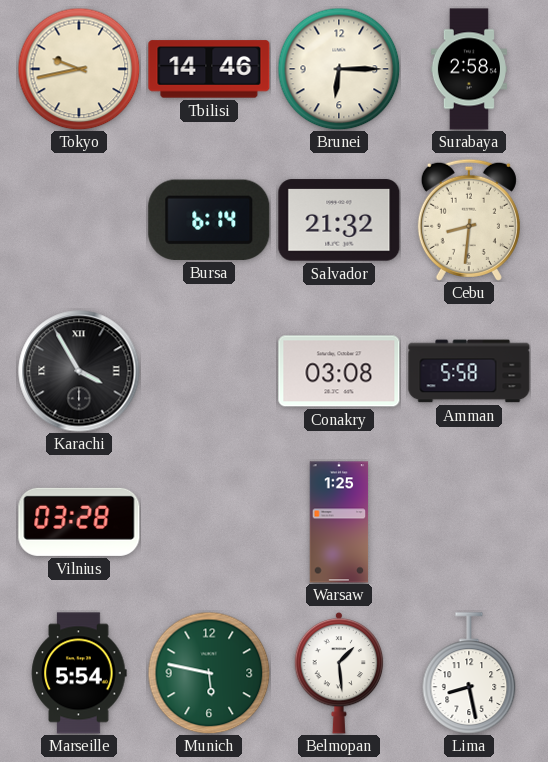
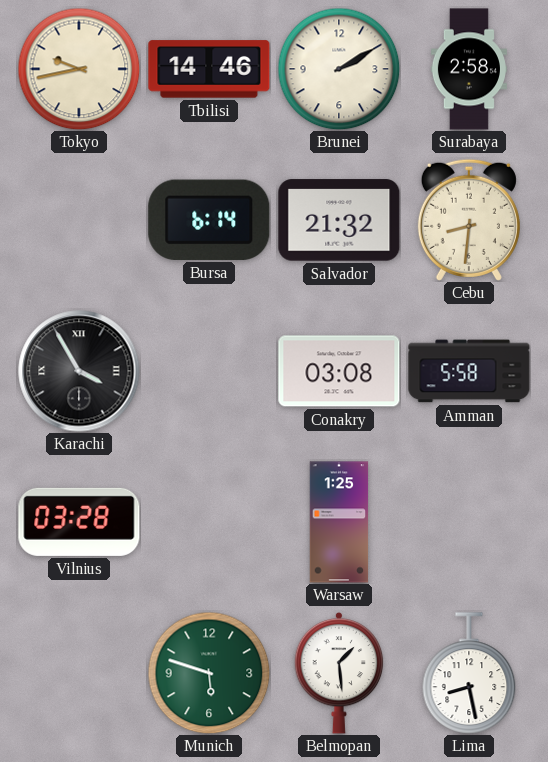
Brunei: 6:15 -> 2:10
Marseille: 5:54 -> none
Munich: 5:47 -> 5:48
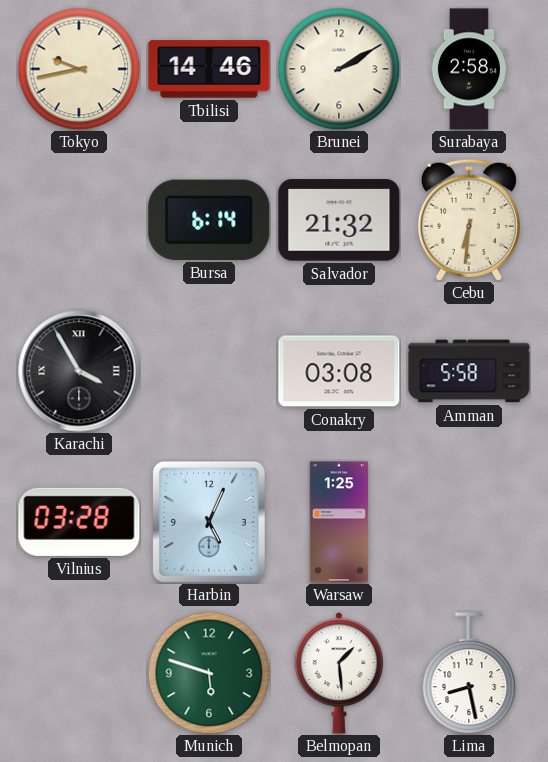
Cebu: 8:31 -> 6:31
Harbin: none -> 5:04
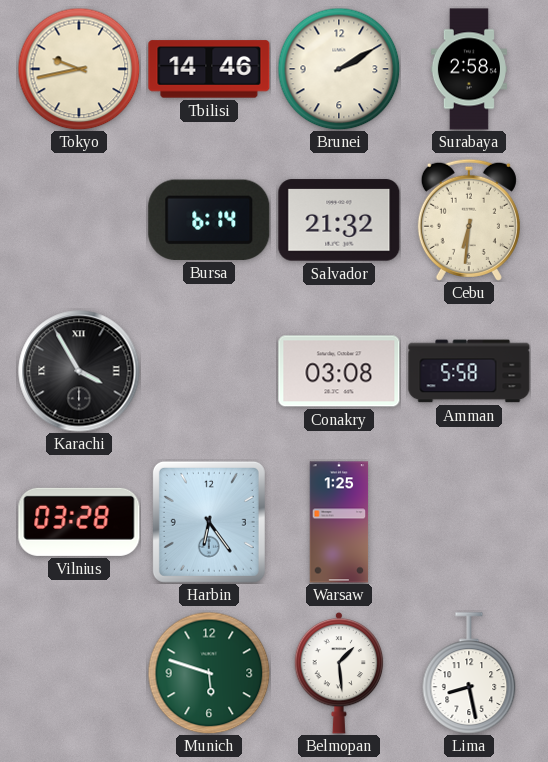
Harbin: 5:04 -> 6:24
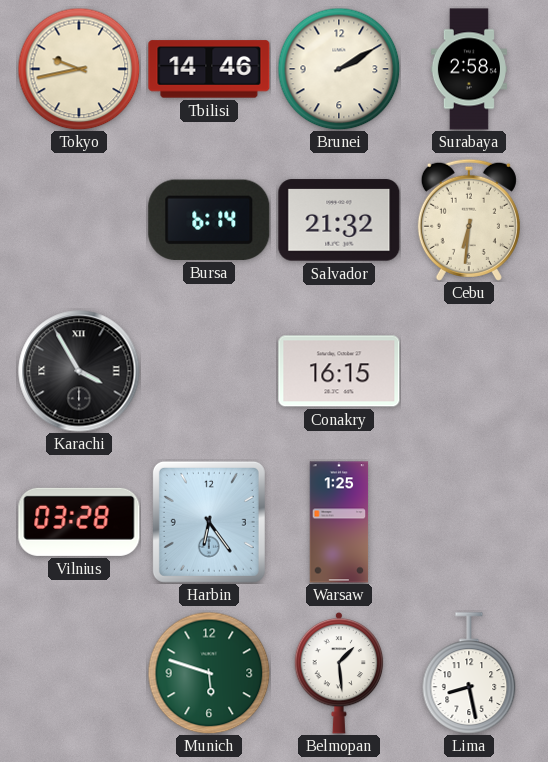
Conakry: 03:08 -> 16:15
Amman: 5:58 -> none
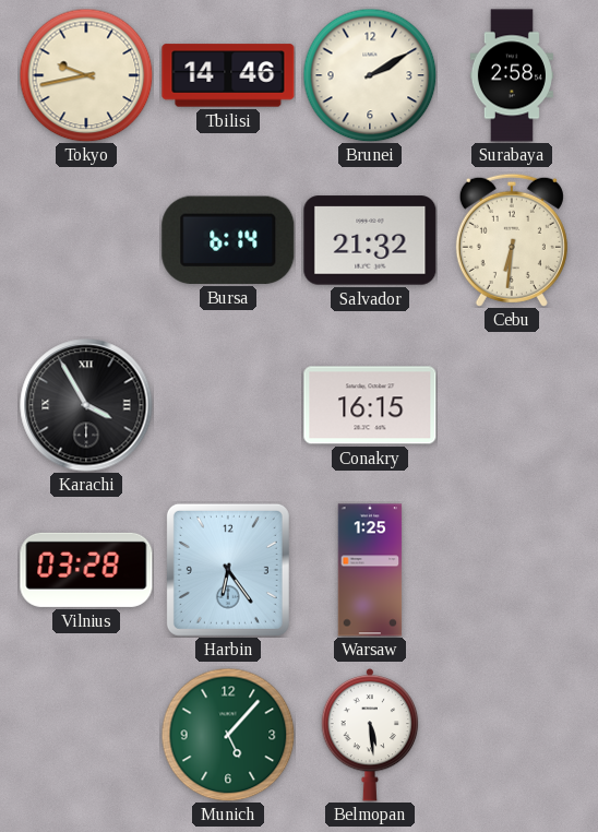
Munich: 5:48 -> 5:07
Belmopan: 1:29 -> 5:29
Lima: 8:28 -> none
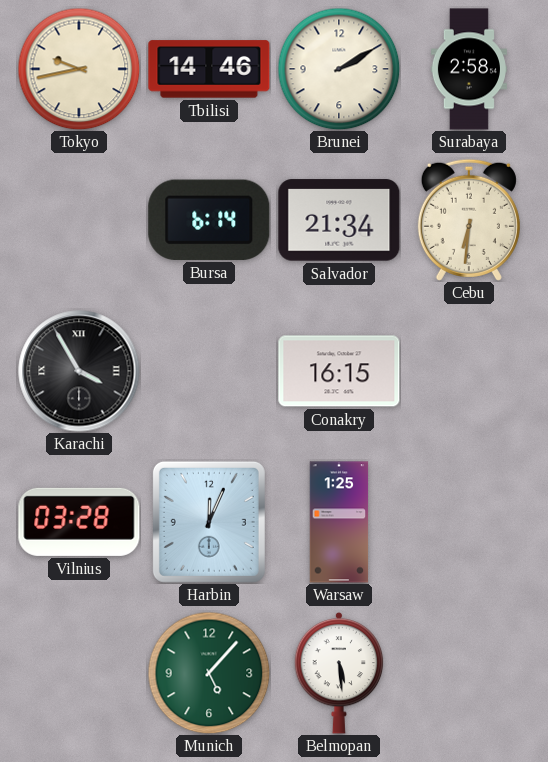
Salvador: 21:32 -> 21:34
Harbin: 6:24 -> 12:04
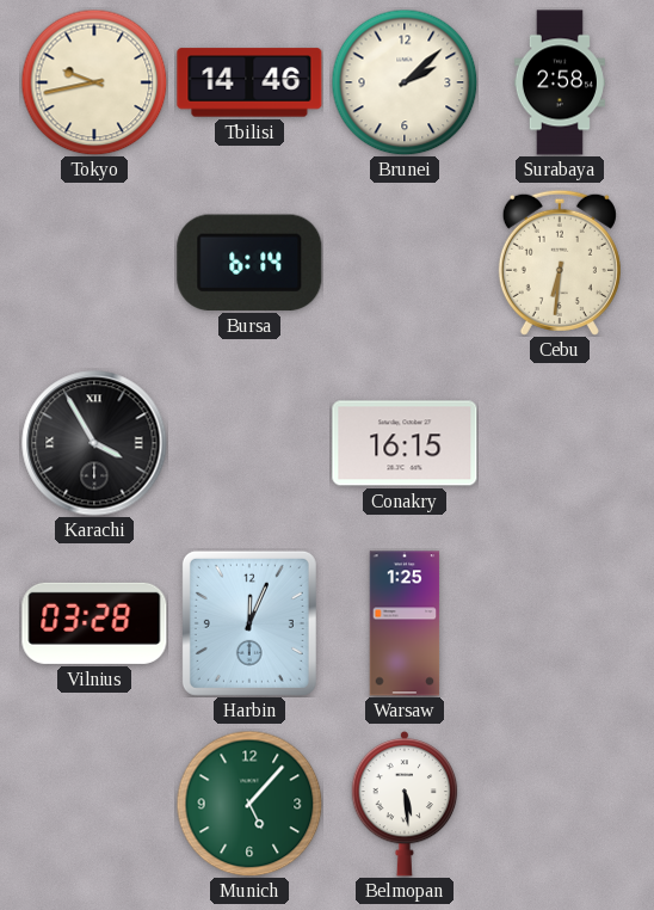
Brunei: 2:10 -> 2:08
Salvador: 21:34 -> none
